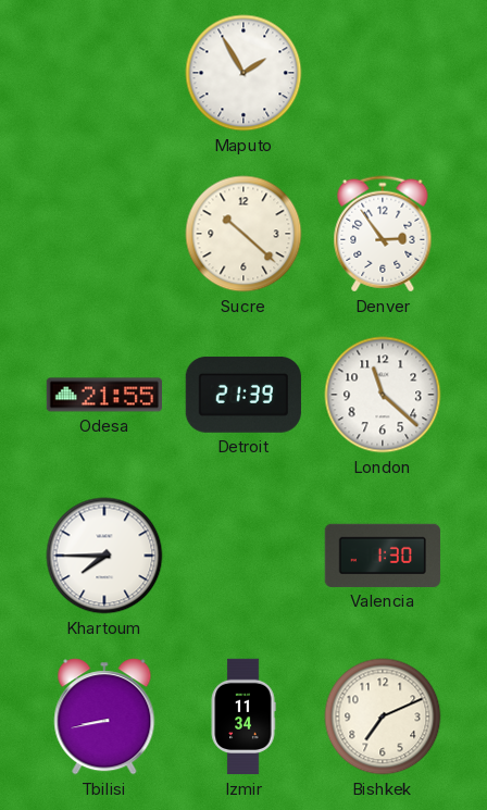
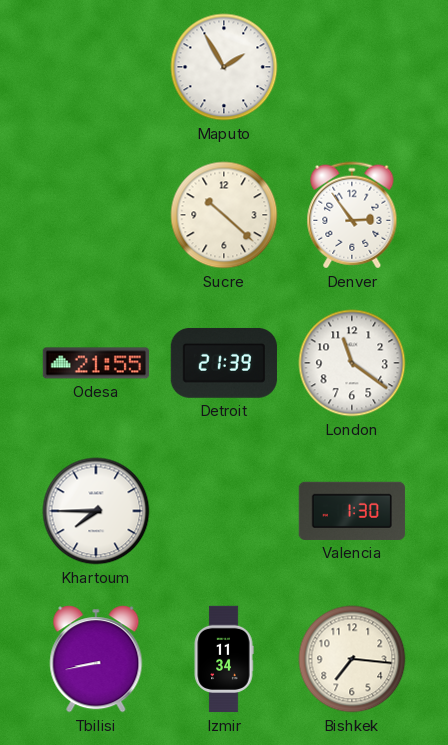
London: 11:22 -> 11:21
Bishkek: 7:11 -> 7:16
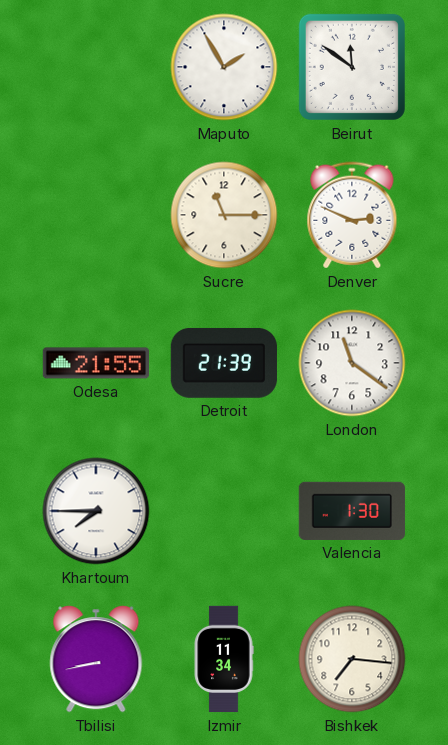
Beirut: none -> 11:51
Sucre: 10:22 -> 11:15
Denver: 2:54 -> 2:49
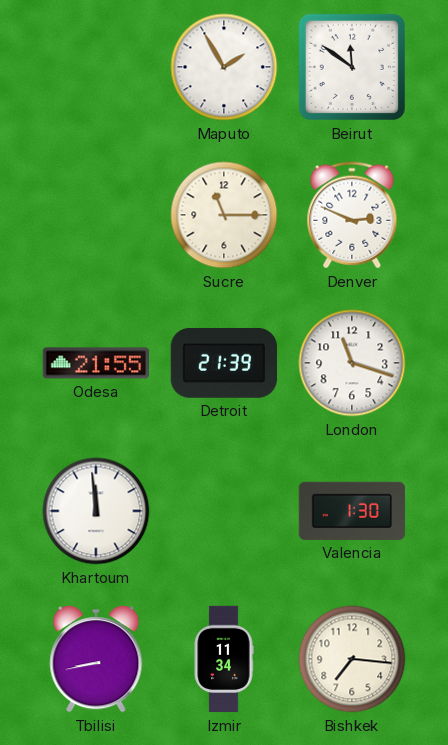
London: 11:21 -> 11:18
Khartoum: 7:45 -> 11:59
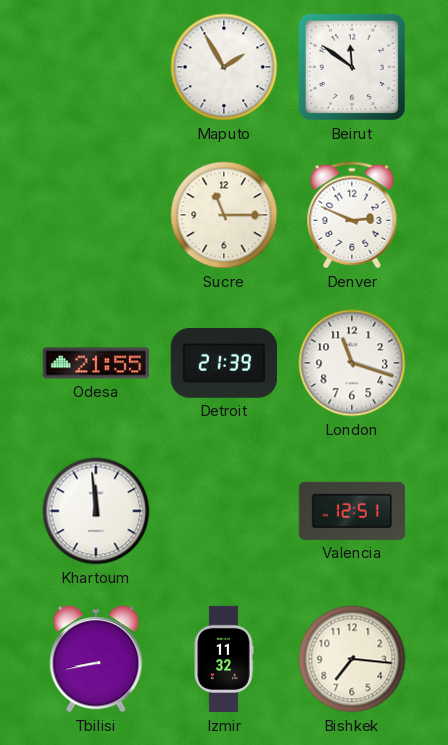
Valencia: 1:30 -> 12:51
Izmir: 11:34 -> 11:32
